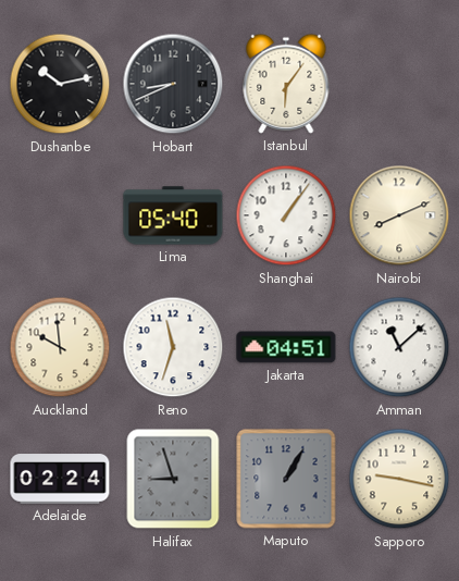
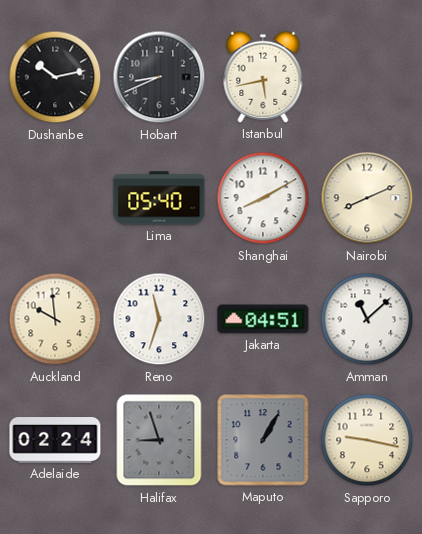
Istanbul: 6:06 -> 5:43
Shanghai: 1:06 -> 8:10
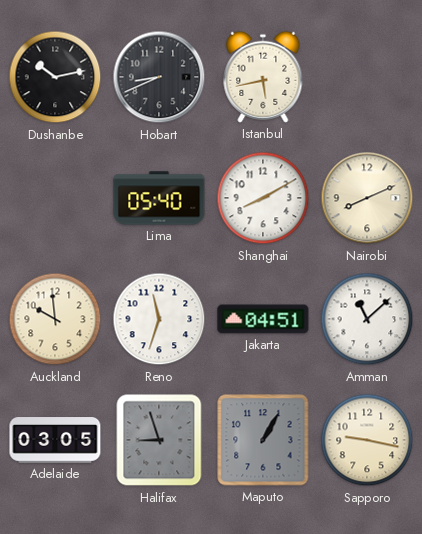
Adelaide: 02:24 -> 03:05
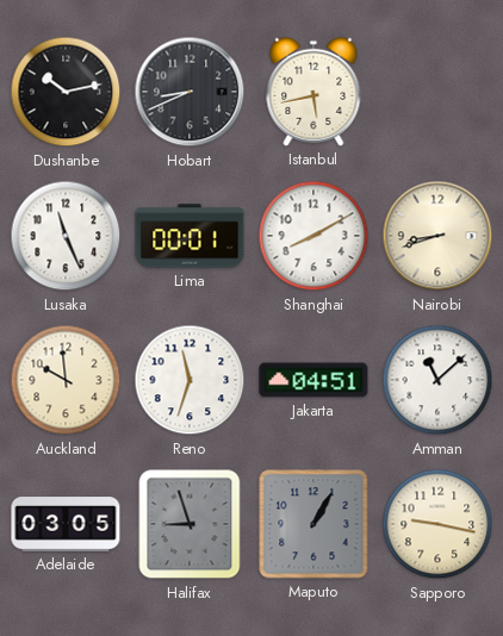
Lusaka: none -> 11:26
Lima: 05:40 -> 00:01
Nairobi: 8:11 -> 8:42
